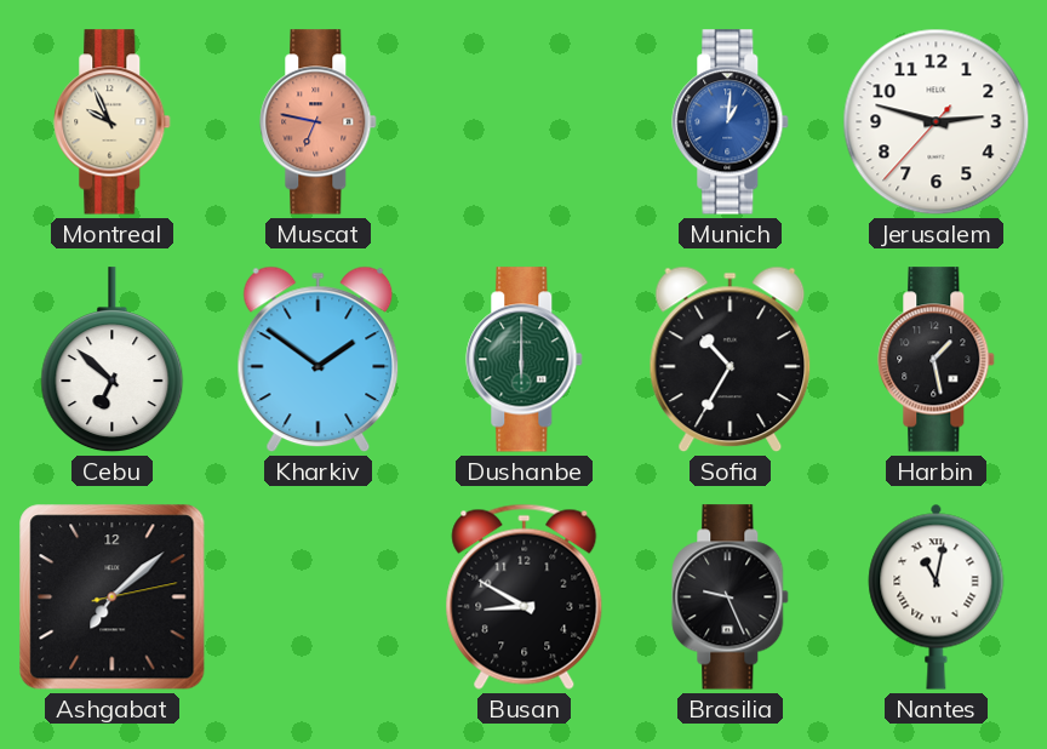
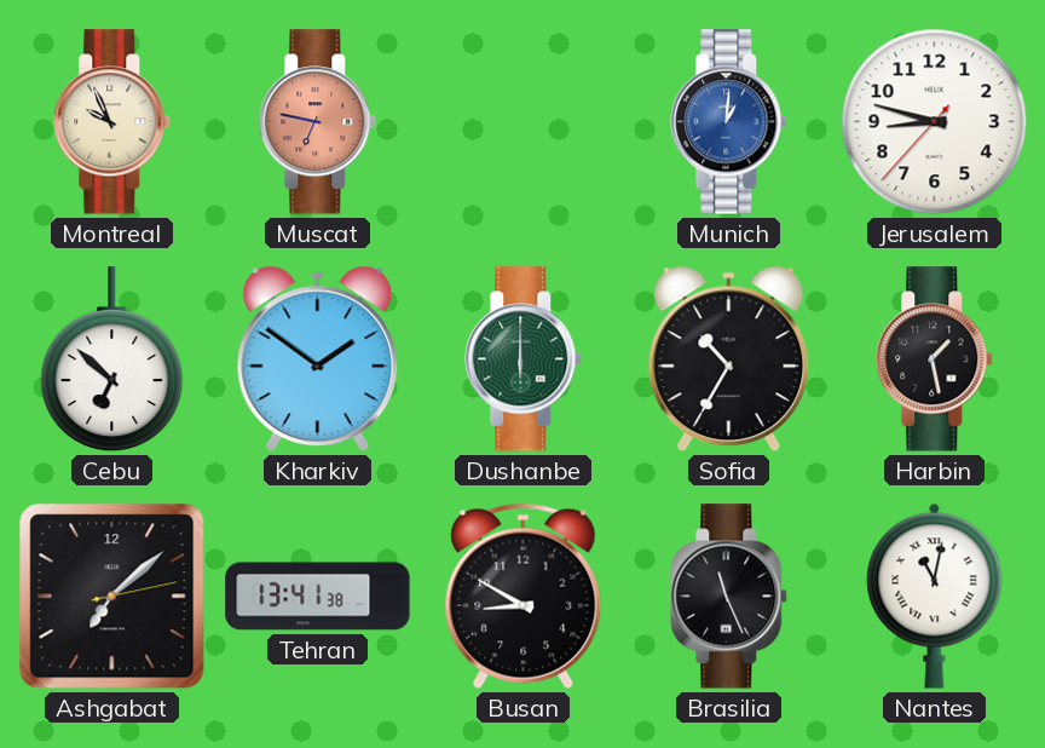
Jerusalem: 2:47 -> 8:47
Tehran: none -> 13:41
Brasilia: 9:26 -> 11:26
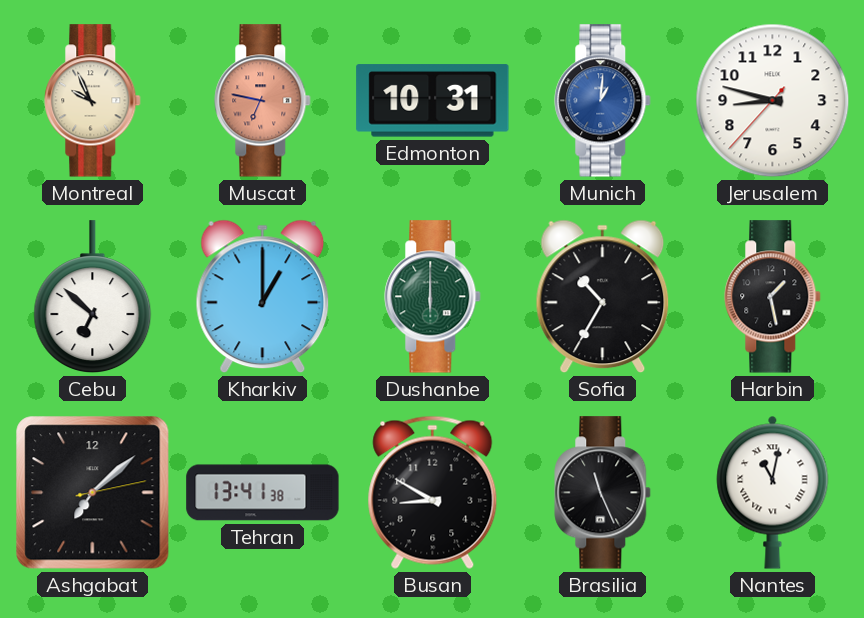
Edmonton: none -> 10:31
Kharkiv: 1:51 -> 1:00
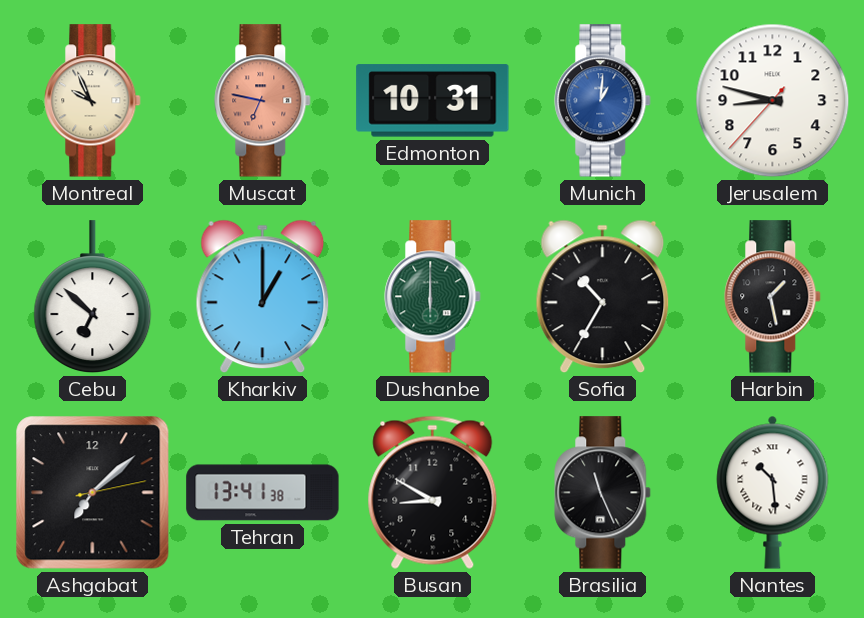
Nantes: 11:02 -> 10:29
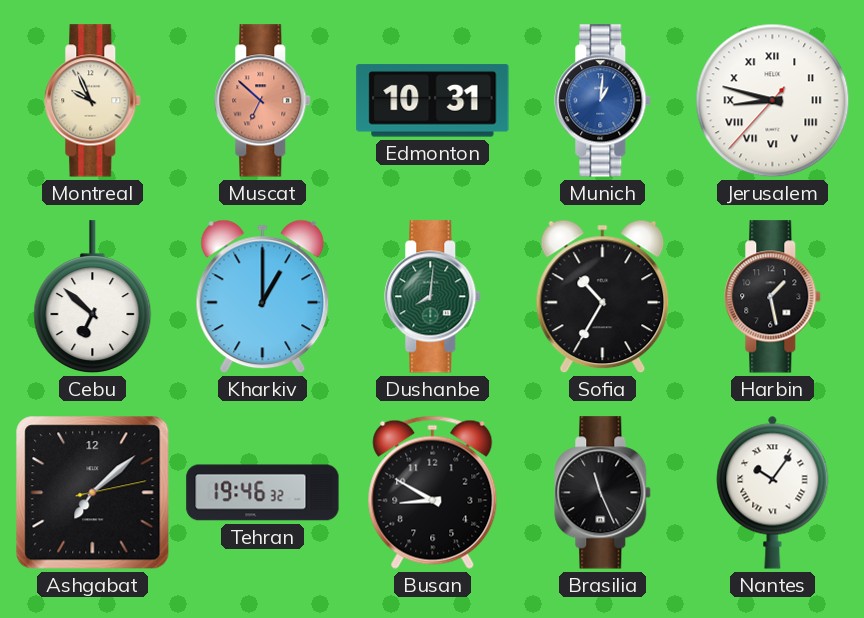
Muscat: 6:47 -> 6:52
Jerusalem numerals: Arabic -> Roman
Dushanbe: 6:00 -> 8:01
Tehran: 13:41 -> 19:46
Nantes: 10:29 -> 10:06
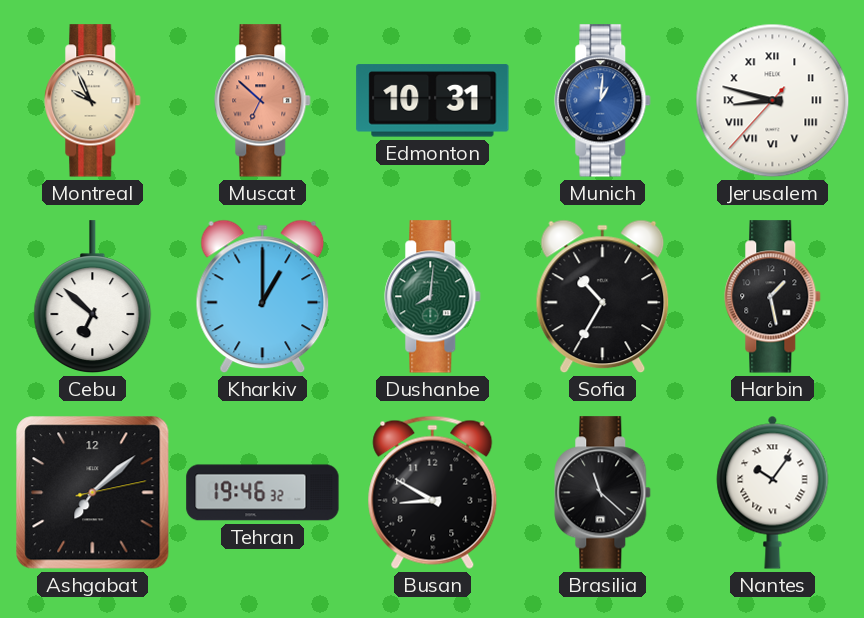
Brasilia: 11:26 -> 11:22
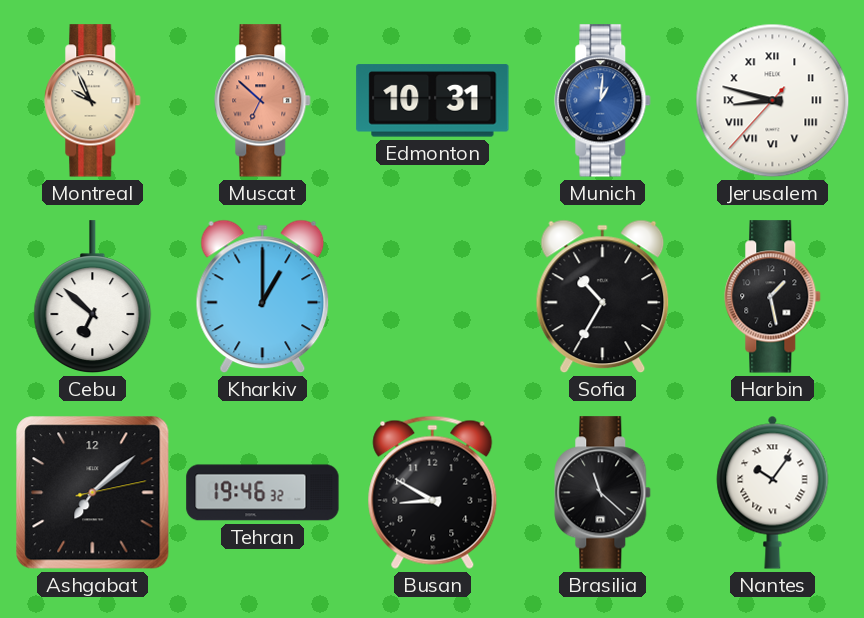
Dushanbe: 8:01 -> none
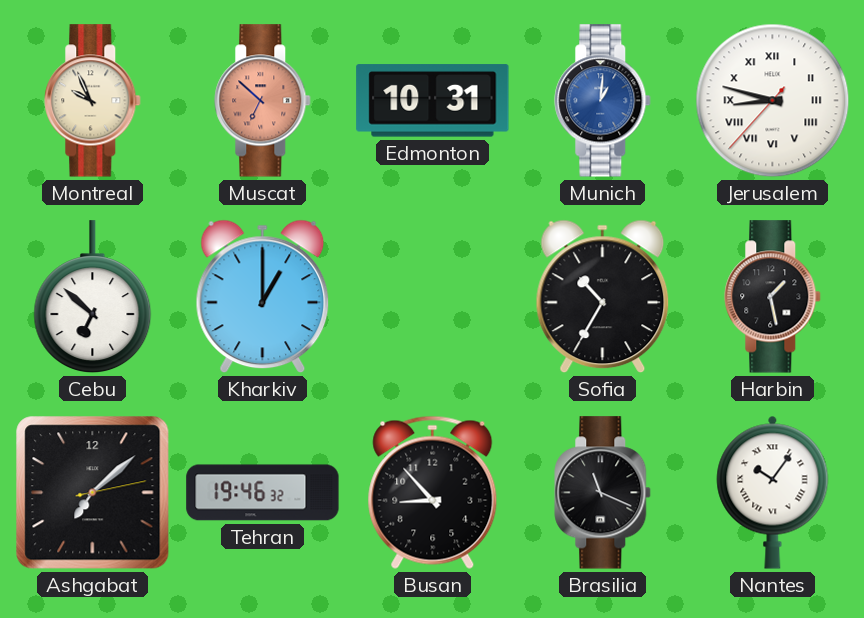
Busan: 8:50 -> 8:53
Brasilia: 11:22 -> 11:19
